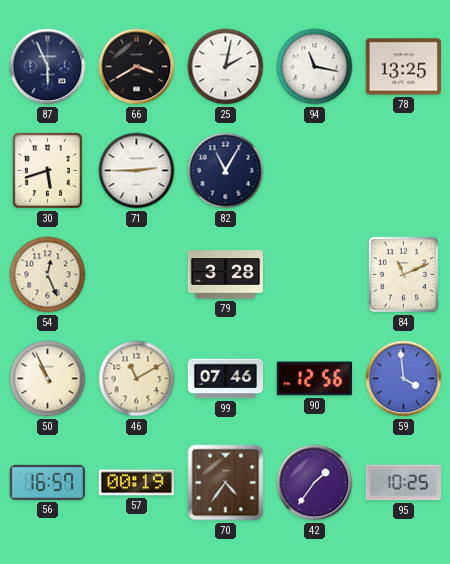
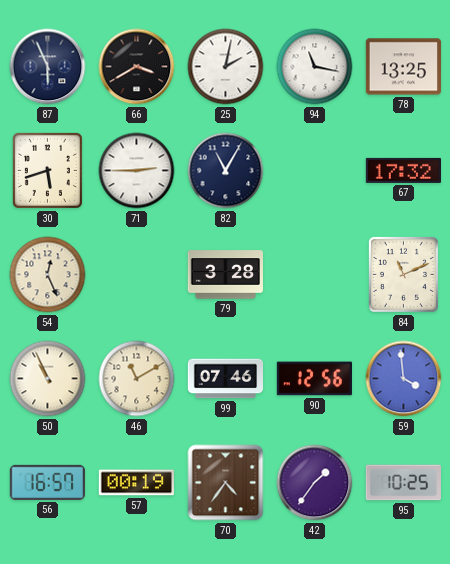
67: none -> 17:32
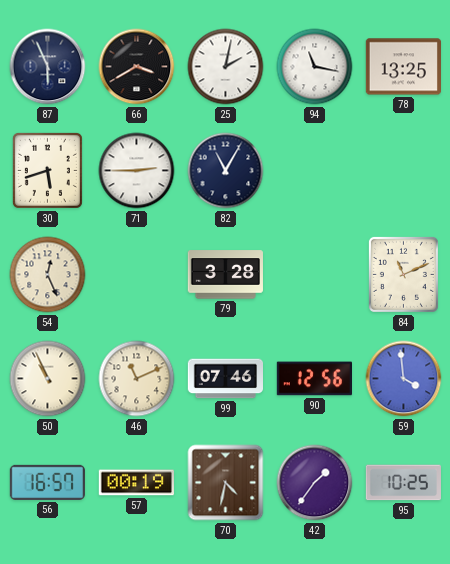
67: 17:32 -> none
46: 11:10 -> 11:11
70: 4:36 -> 4:32
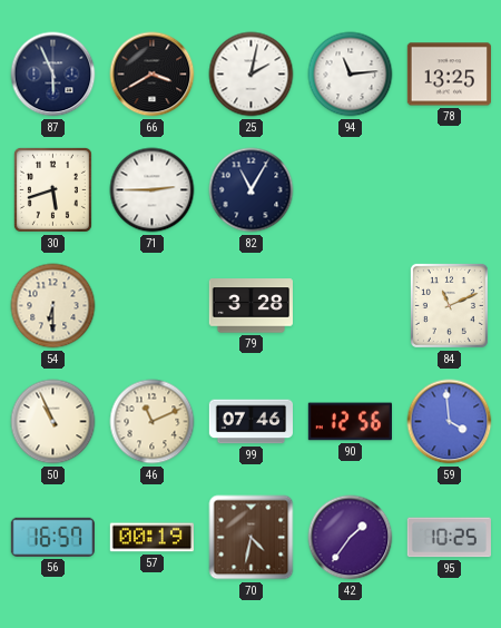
94: 11:17 -> 11:14
54: 12:26 -> 6:30
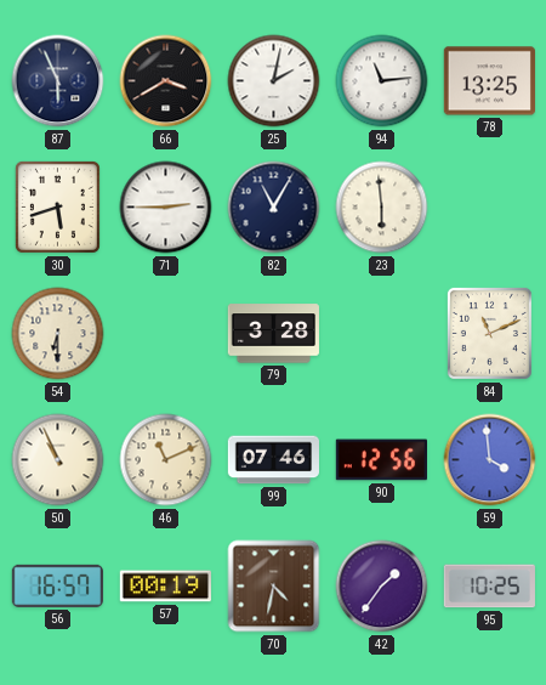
23: none -> 5:59
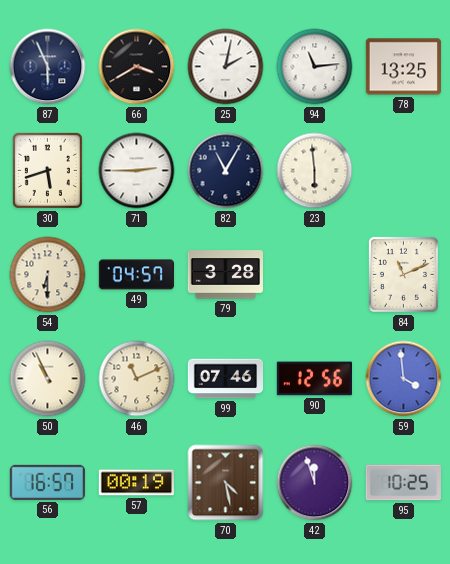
49: none -> 04:57
70: 4:32 -> 4:28
42: 1:36 -> 11:57
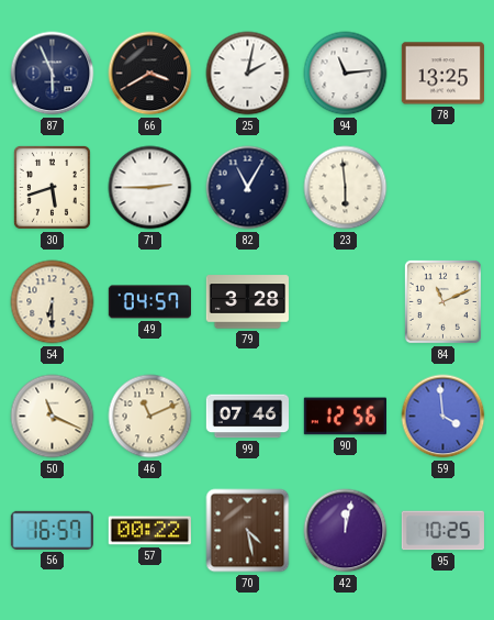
50: 10:56 -> 11:19
57: 00:19 -> 00:22
42: 11:57 -> 12:02
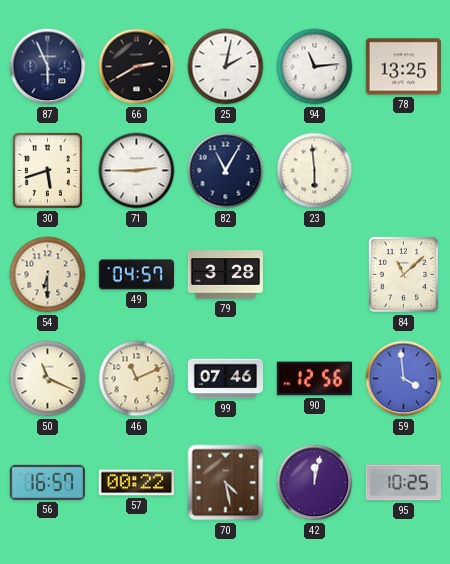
66: 3:40 -> 2:40
84: 11:11 -> 11:08
